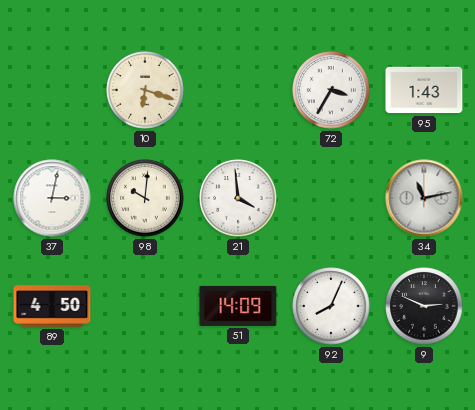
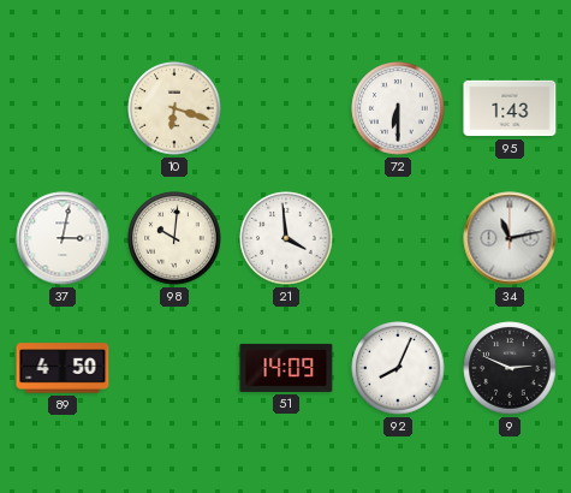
72: 3:35 -> 6:30
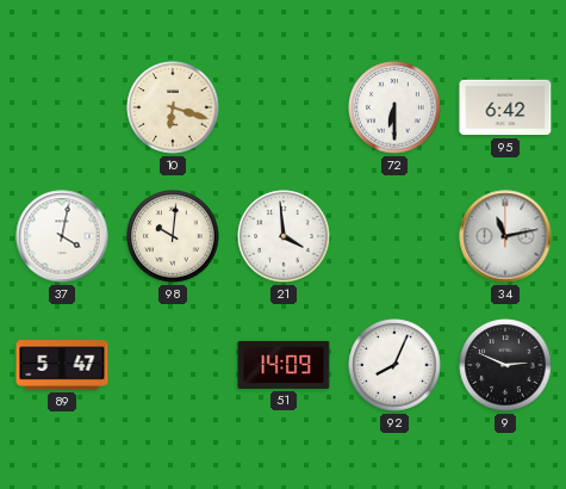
95: 1:43 -> 6:42
37: 3:02 -> 4:02
89: 4:50 -> 5:47
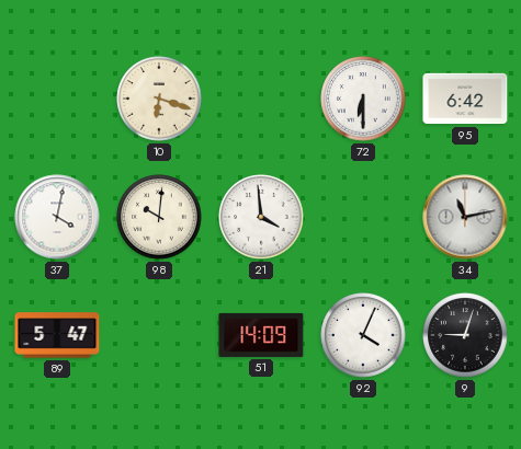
92: 8:04 -> 4:04
9: 2:49 -> 9:03
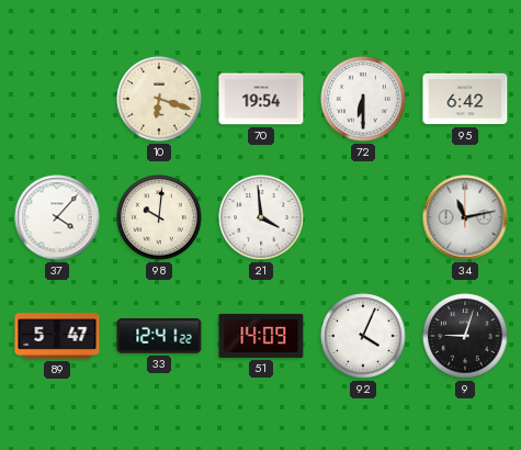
70: none -> 19:54
37: 4:02 -> 4:07
33: none -> 12:41
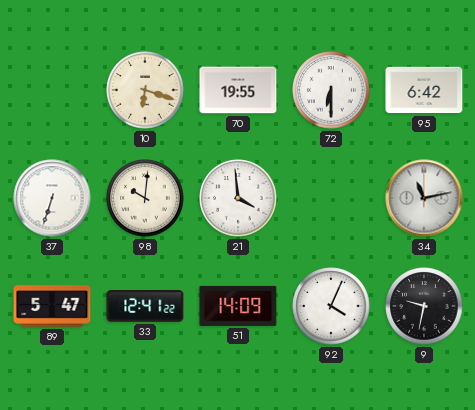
70: 19:54 -> 19:55
37: 4:07 -> 6:33
9: 9:03 -> 9:32
